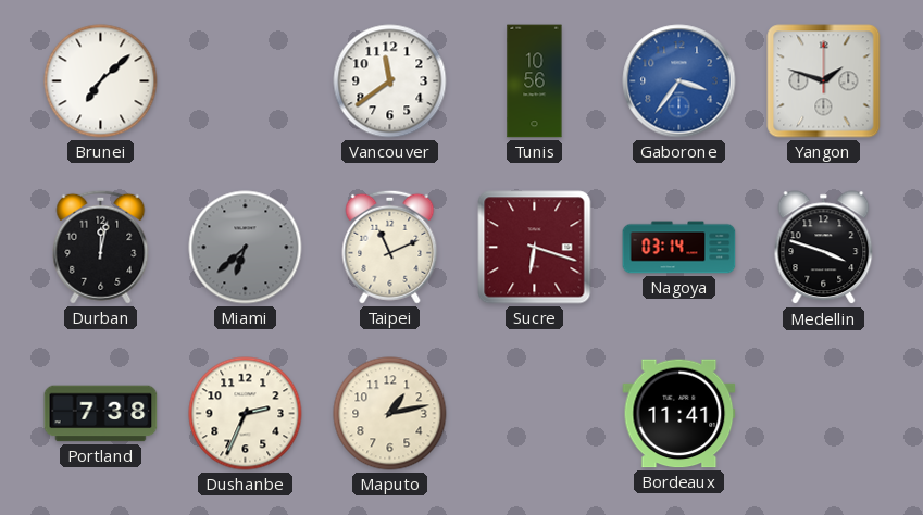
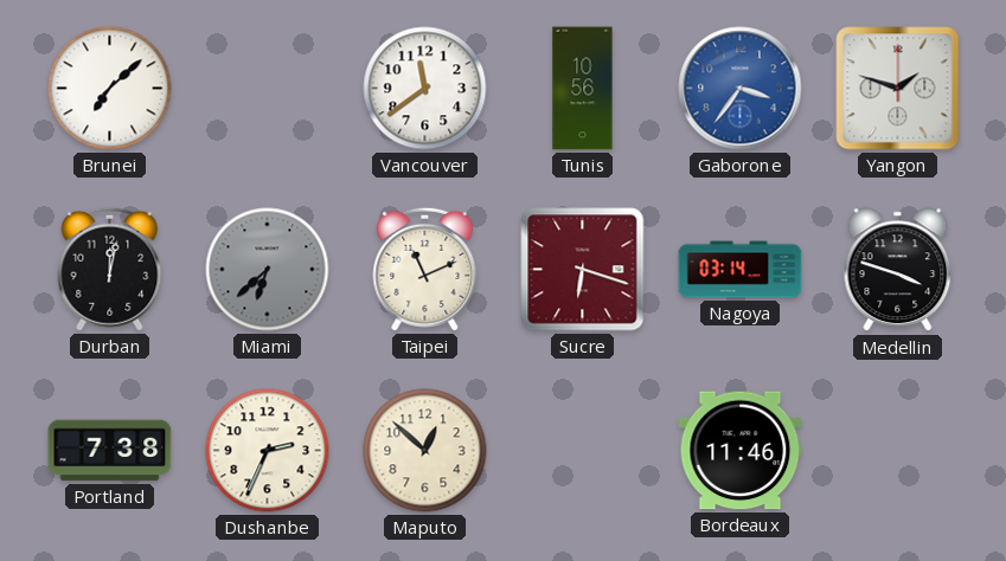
Maputo: 1:13 -> 12:52
Bordeaux: 11:41 -> 11:46
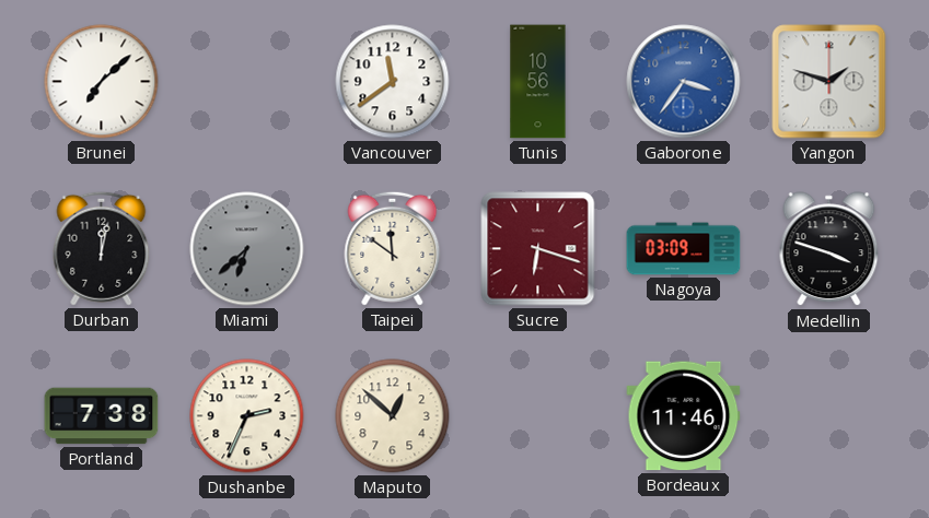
Taipei: 11:11 -> 11:51
Nagoya: 03:14 -> 03:09
